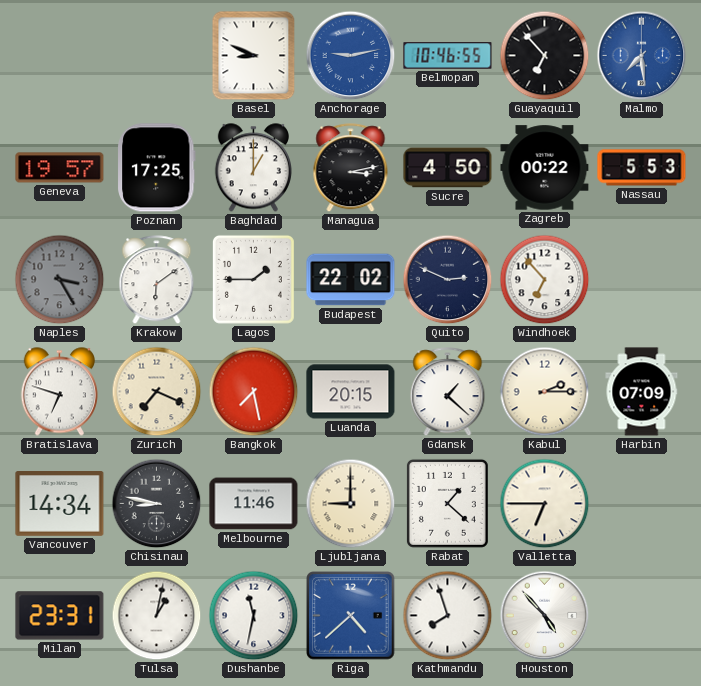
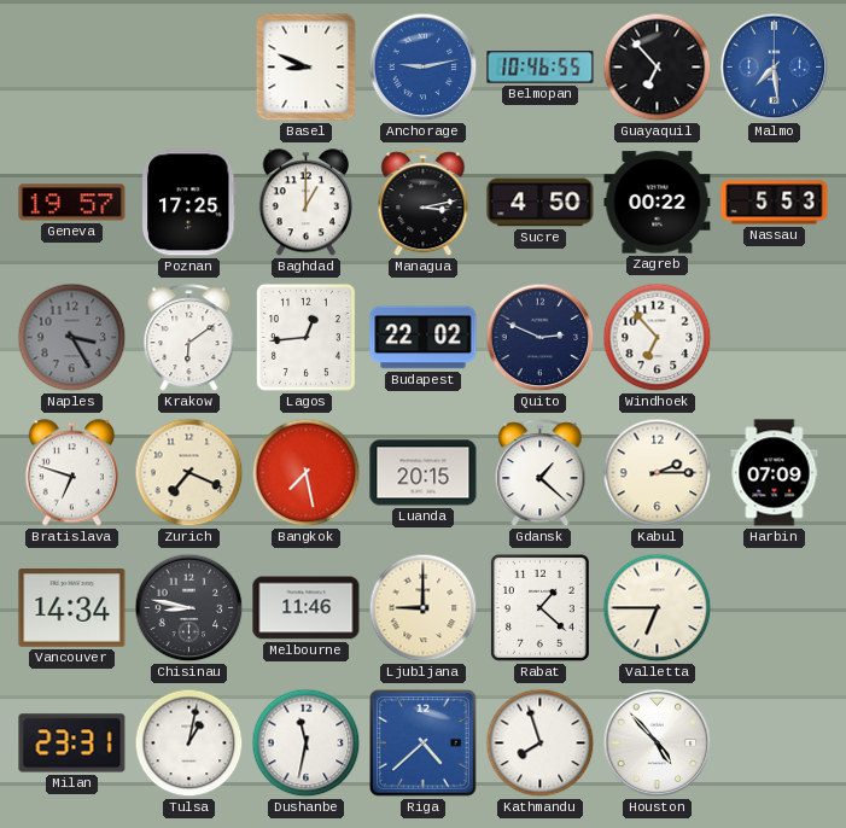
Lagos: 1:45 -> 12:44
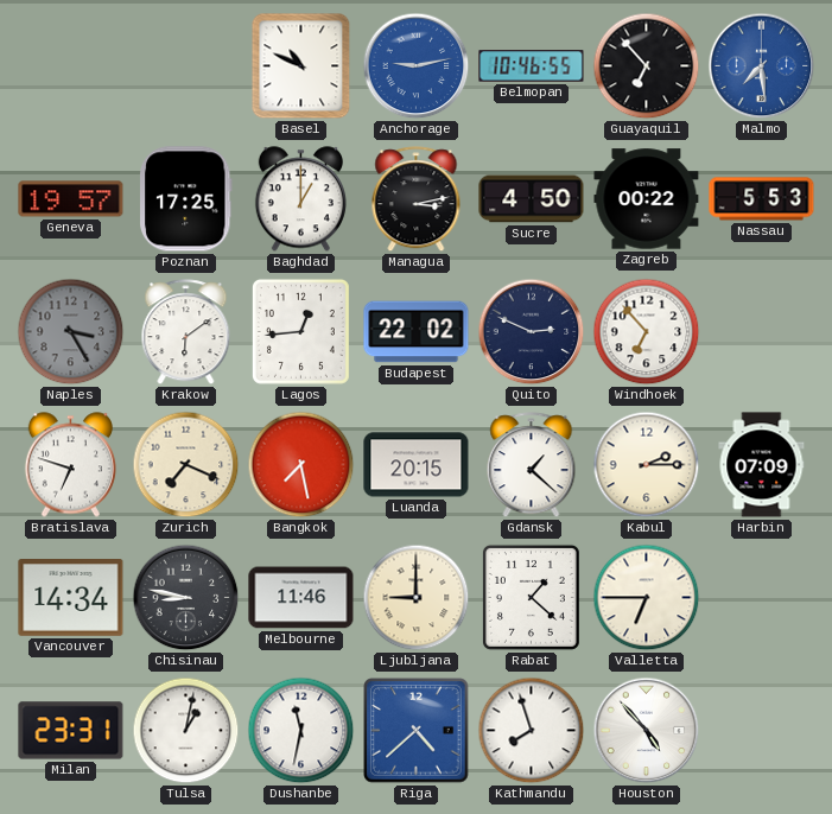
Basel: 8:49 -> 10:49
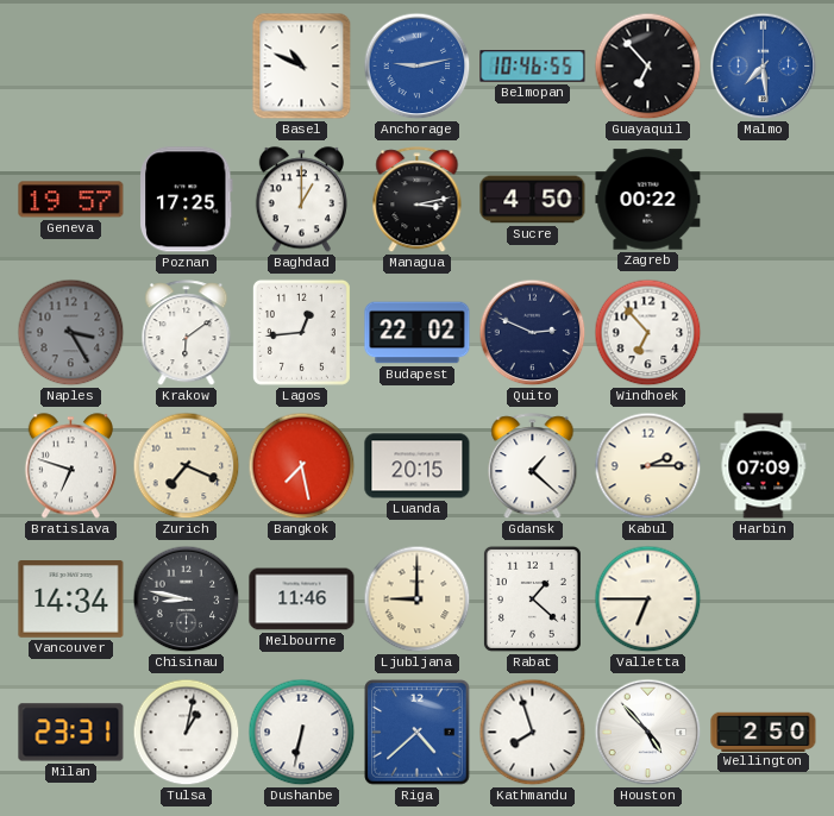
Nassau: 5:53 -> none
Dushanbe: 11:32 -> 6:32
Wellington: none -> 2:50
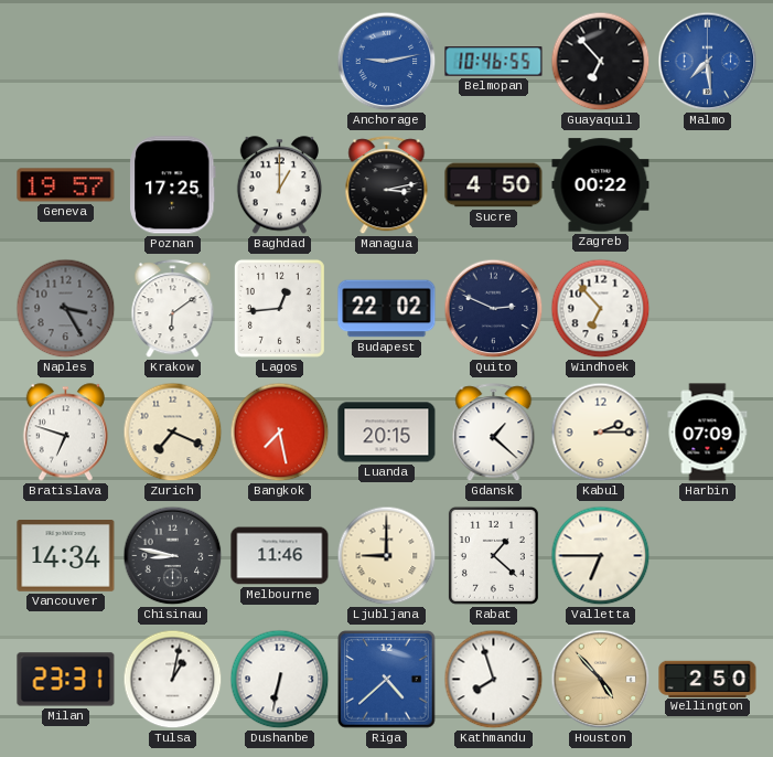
Basel: 10:49 -> none
Houston dial: white -> champagne
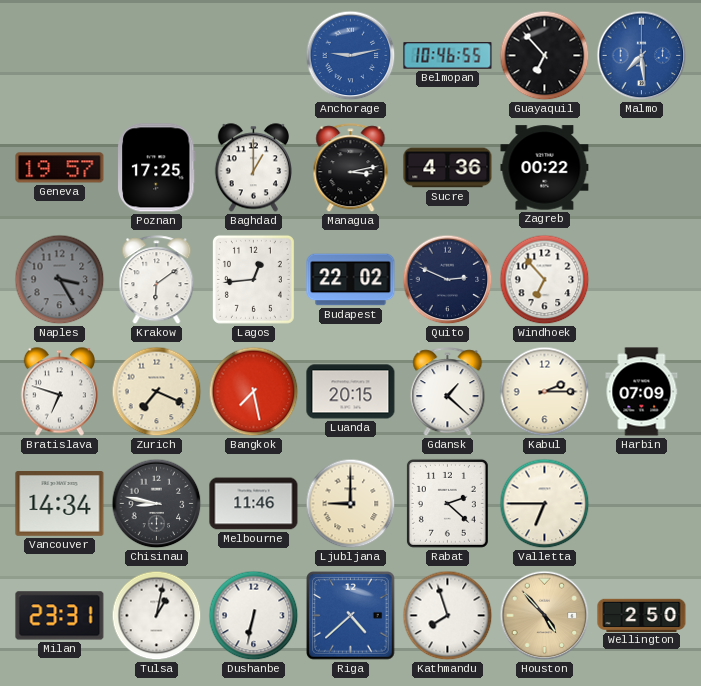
Sucre: 4:50 -> 4:36
Rabat: 1:22 -> 2:22
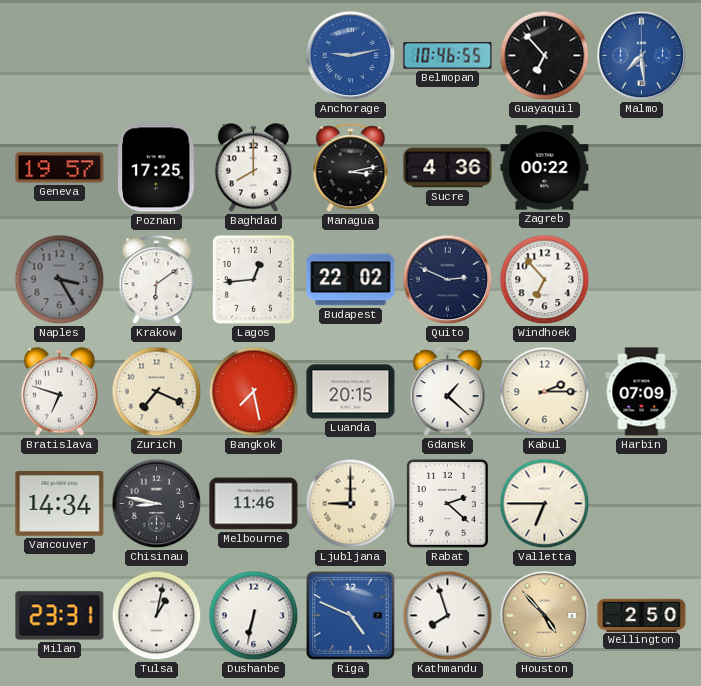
Baghdad: 1:00 -> 8:00
Riga: 4:38 -> 4:49
